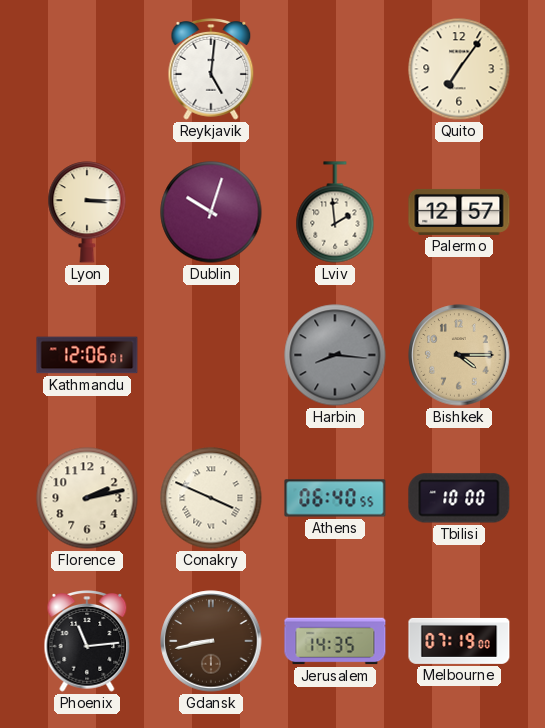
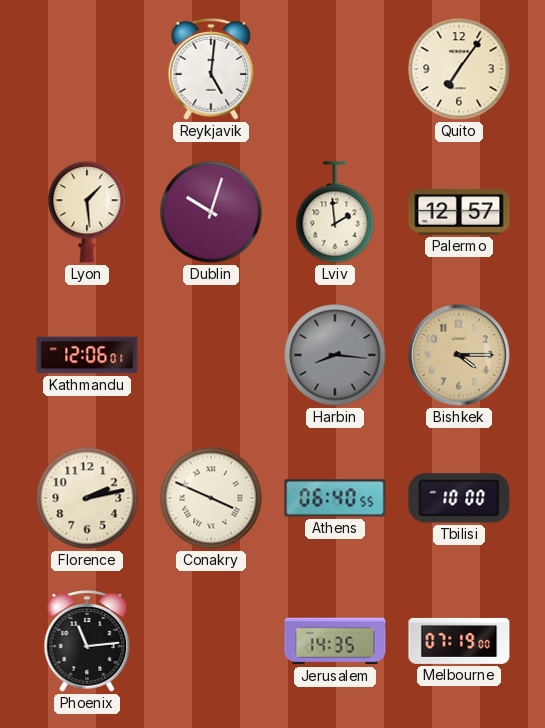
Lyon: 3:15 -> 1:29
Gdansk: 8:43 -> none
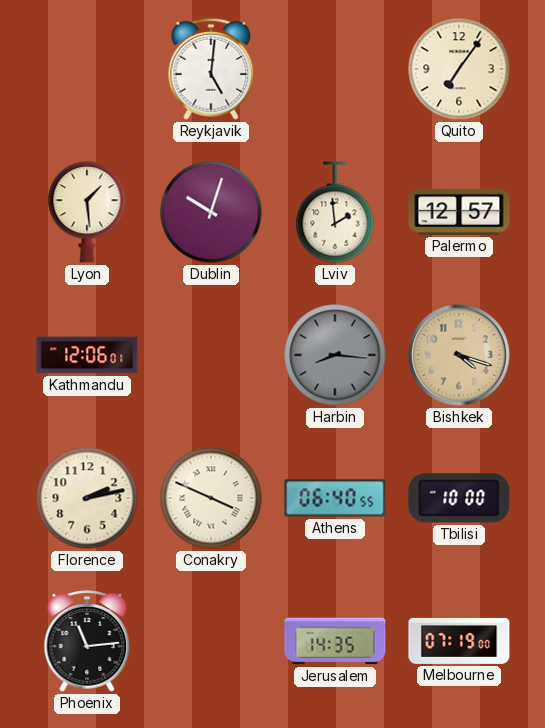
Bishkek: 4:15 -> 4:18
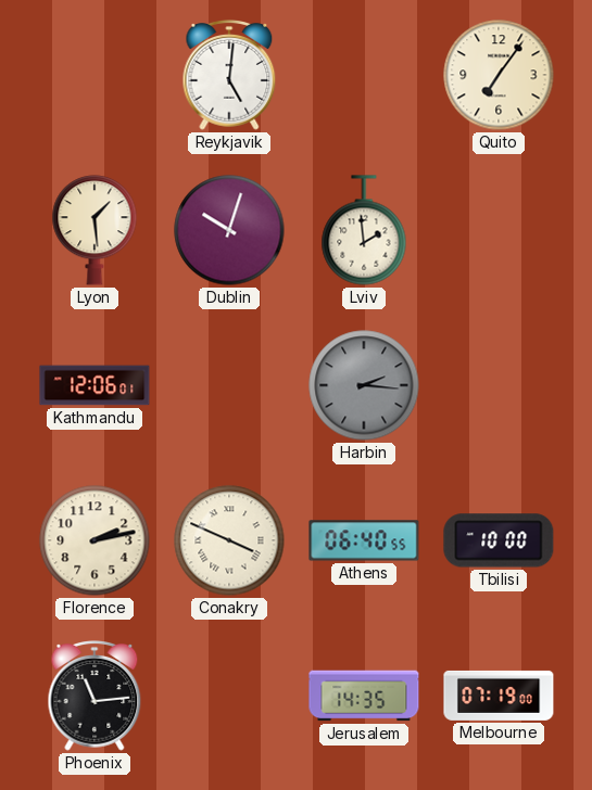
Palermo: 12:57 -> none
Harbin: 8:16 -> 2:16
Bishkek: 4:18 -> none
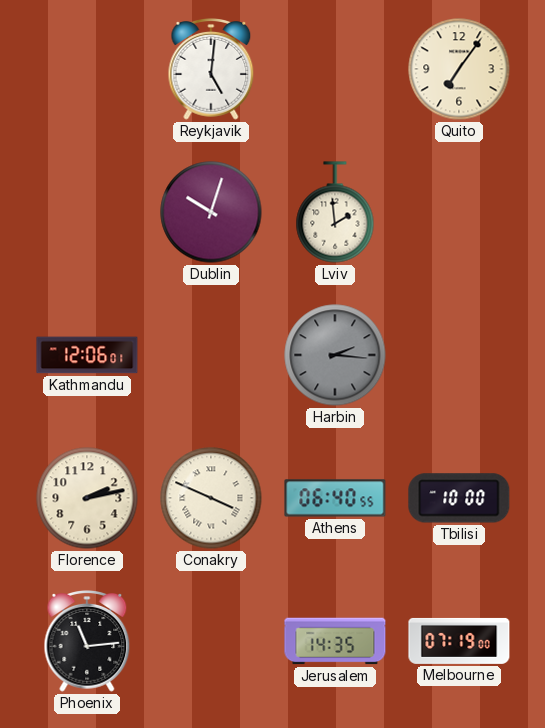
Lyon: 1:29 -> none
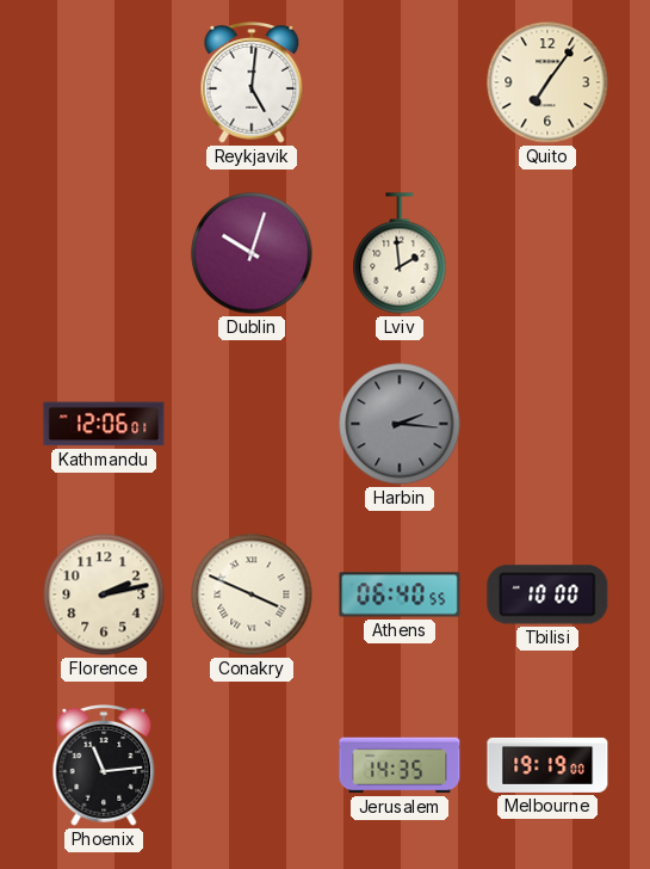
Melbourne: 07:19 -> 19:19
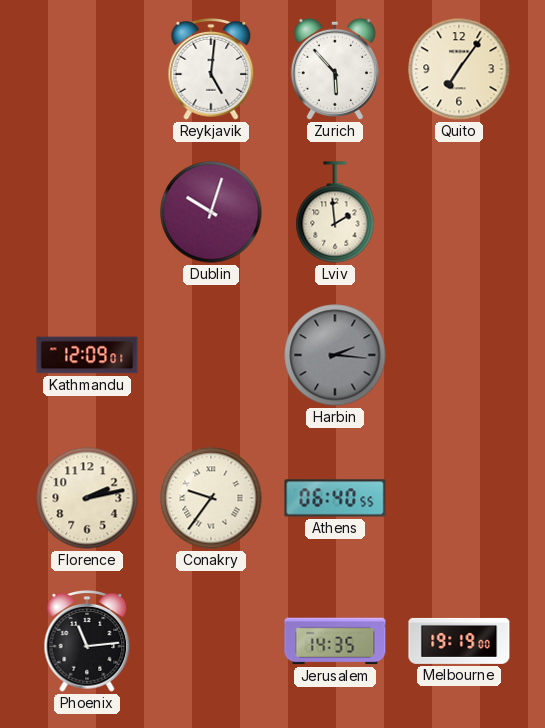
Zurich: none -> 5:53
Kathmandu: 12:06 -> 12:09
Conakry: 3:49 -> 9:36
Tbilisi: 10:00 -> none
